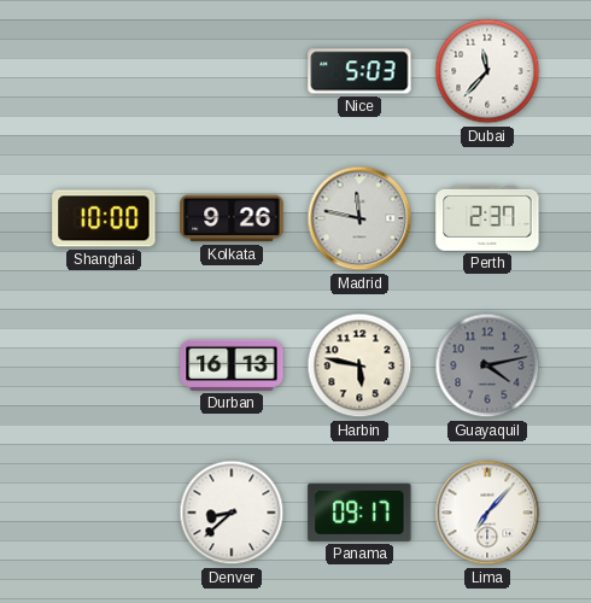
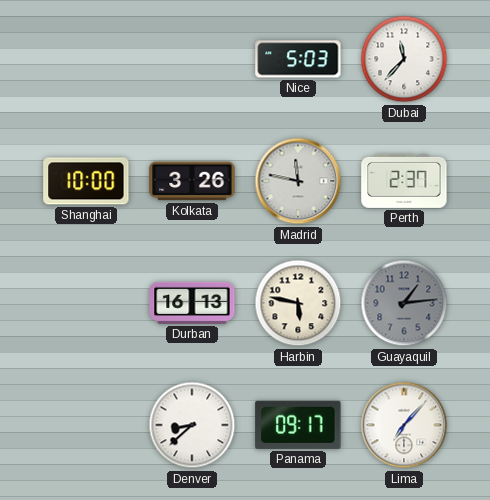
Kolkata: 9:26 -> 3:26
Guayaquil: 4:13 -> 1:14
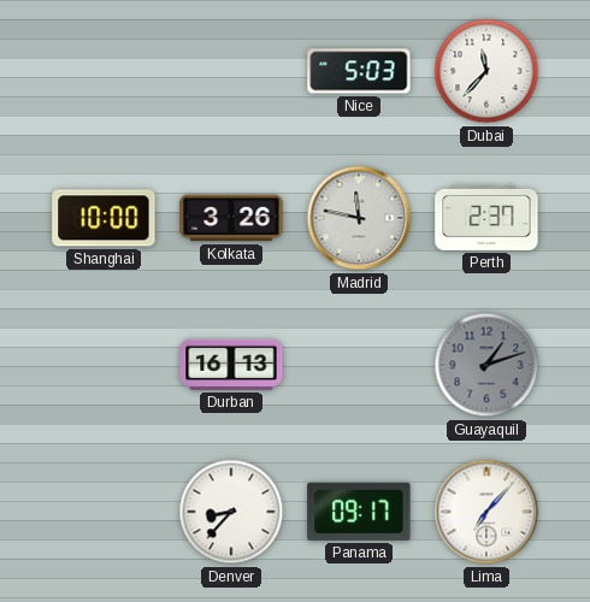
Harbin: 5:47 -> none
Guayaquil: 1:14 -> 1:12
Denver: 8:38 -> 8:37
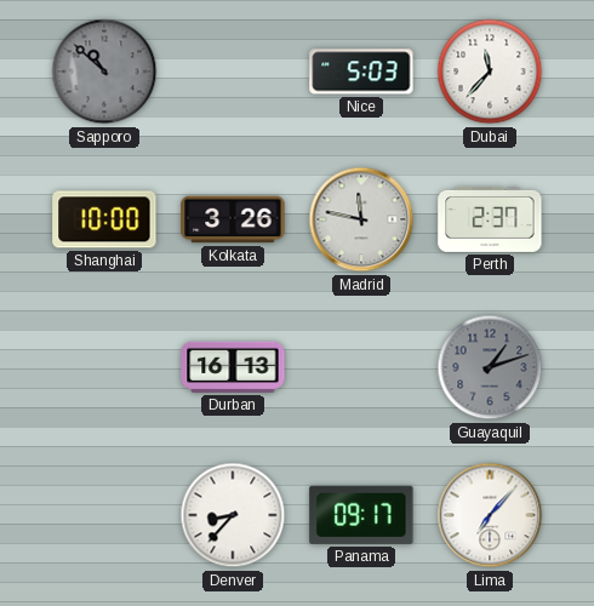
Sapporo: none -> 10:52
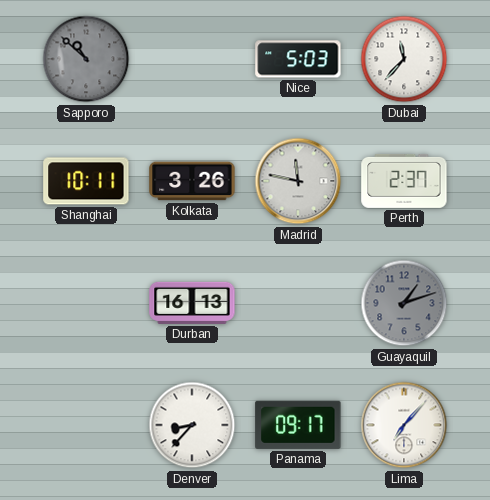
Shanghai: 10:00 -> 10:11
